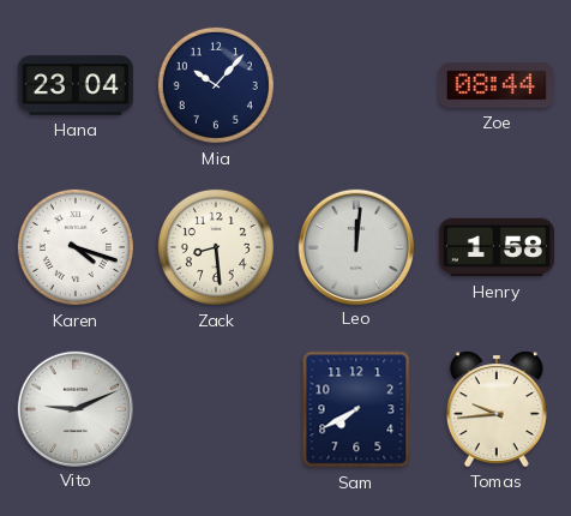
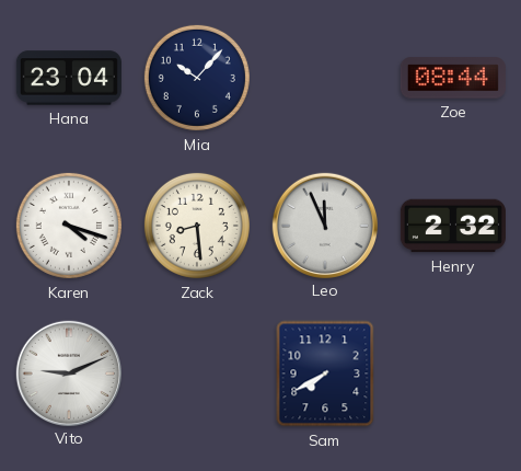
Leo: 12:01 -> 11:56
Henry: 1:58 -> 2:32
Tomas: 9:44 -> none
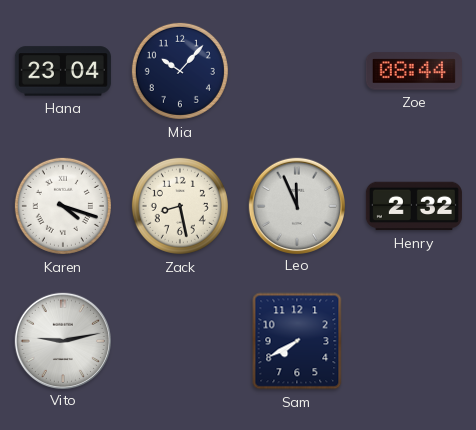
Zack: 8:29 -> 8:28
Vito: 9:11 -> 9:13
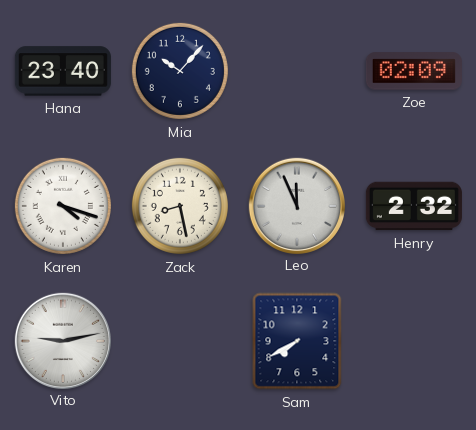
Hana: 23:04 -> 23:40
Zoe: 08:44 -> 02:09
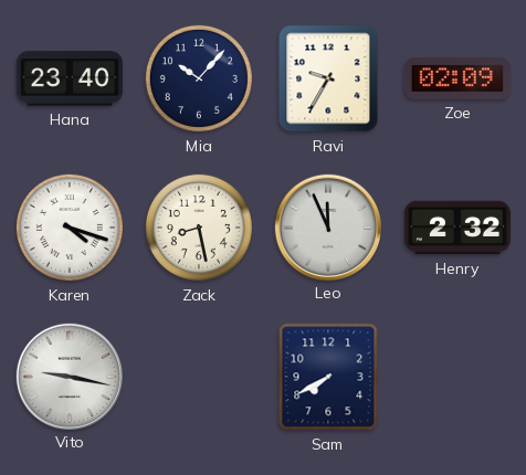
Ravi: none -> 9:35
Vito: 9:13 -> 9:17
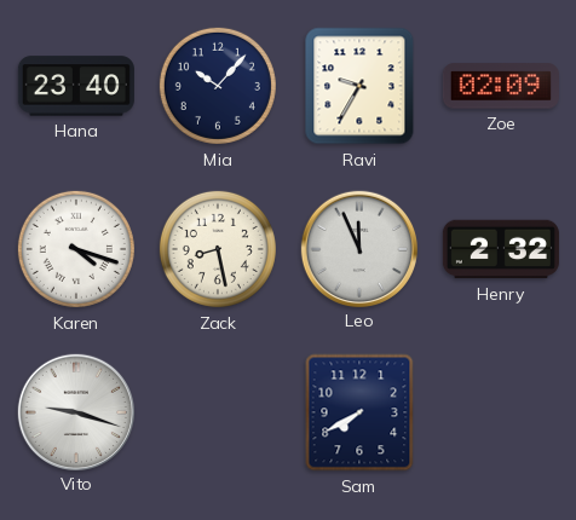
Vito: 9:17 -> 9:18
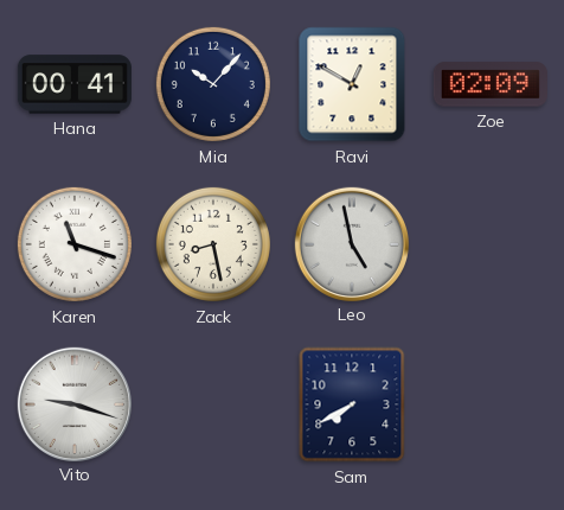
Hana: 23:40 -> 00:41
Ravi: 9:35 -> 12:50
Karen: 4:18 -> 11:18
Leo: 11:56 -> 4:58
Henry: 2:32 -> none
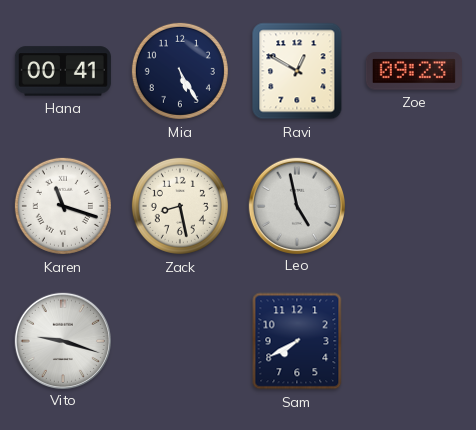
Mia: 10:07 -> 5:25
Zoe: 02:09 -> 09:23
